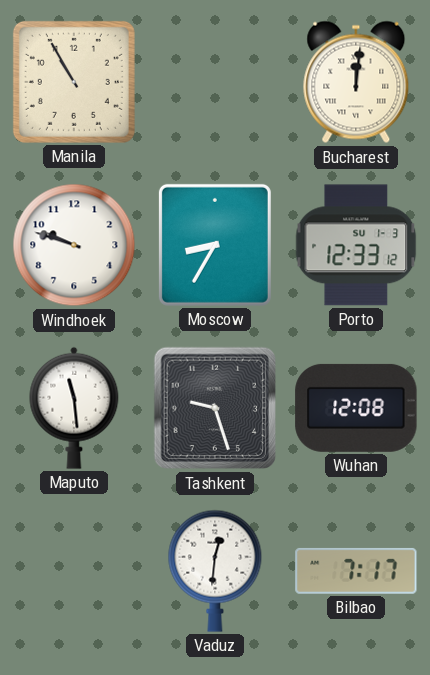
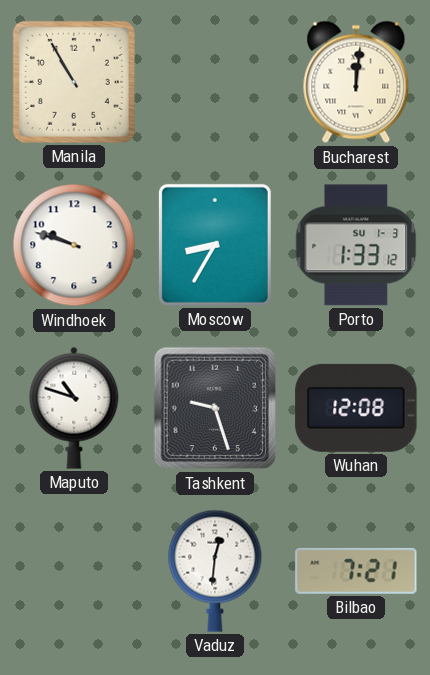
Porto: 12:33 -> 1:33
Maputo: 11:29 -> 10:48
Bilbao: 7:17 -> 7:21
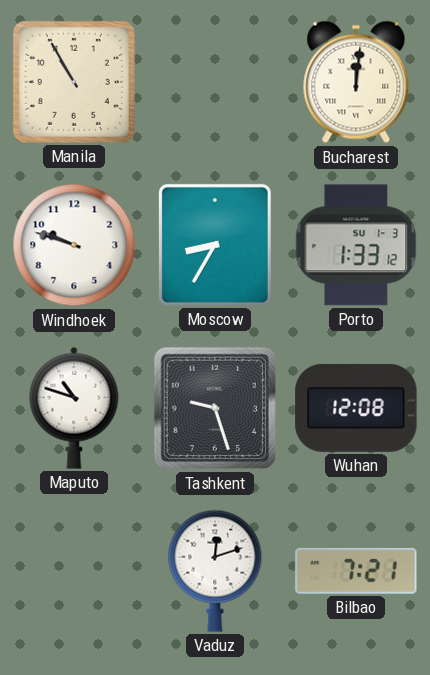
Vaduz: 12:31 -> 12:12
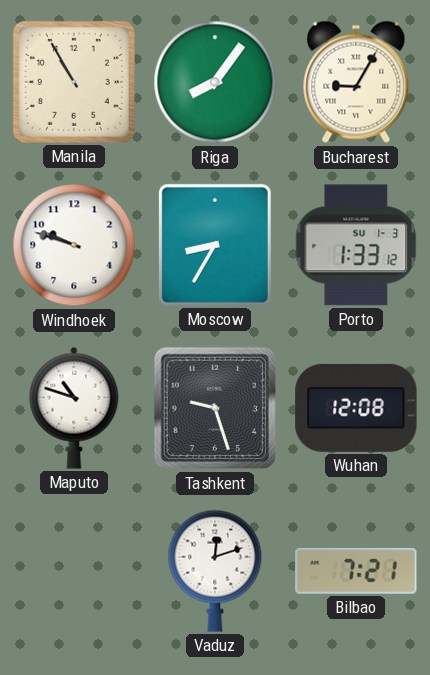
Riga: none -> 8:06
Bucharest: 12:01 -> 9:05
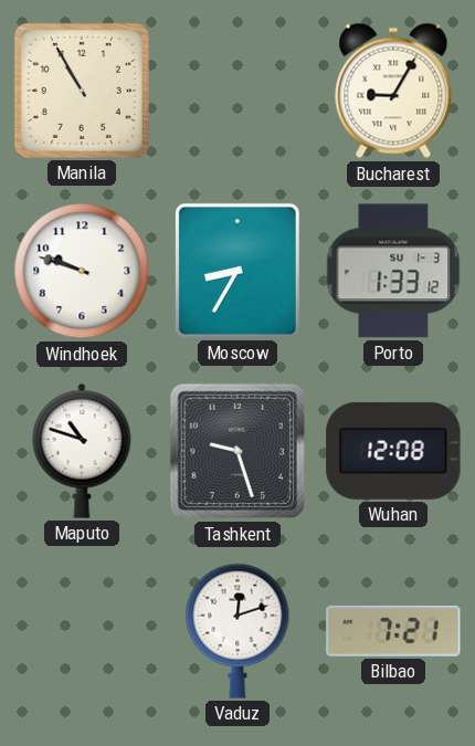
Riga: 8:06 -> none
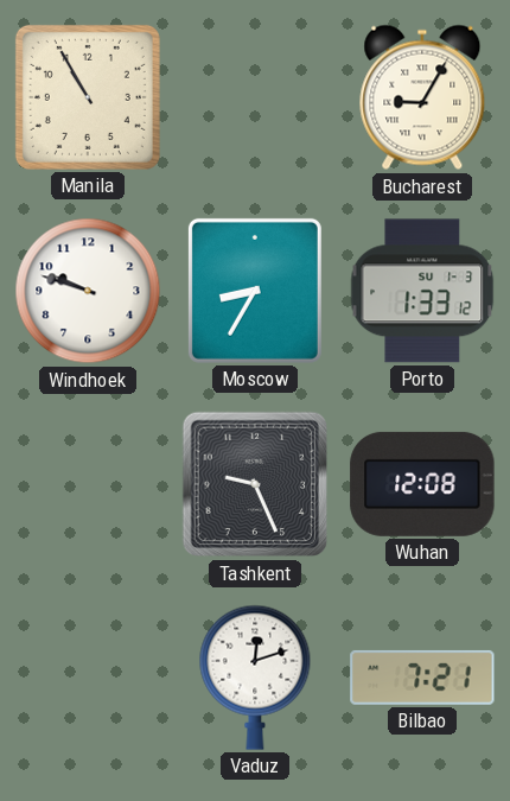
Maputo: 10:48 -> none
Tashkent: 9:27 -> 9:26
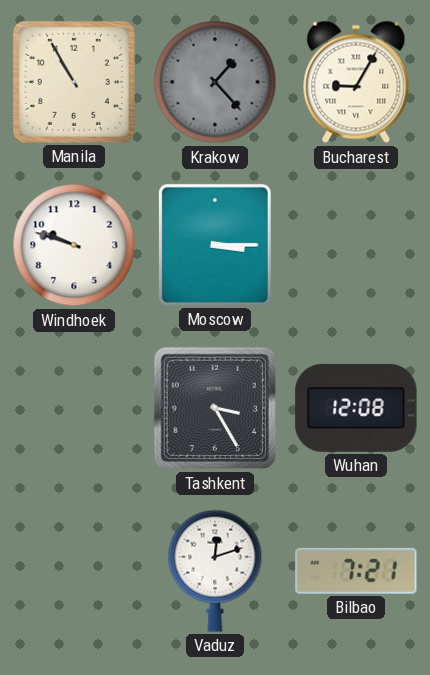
Krakow: none -> 1:23
Moscow: 8:35 -> 3:15
Porto: 1:33 -> none
Tashkent: 9:26 -> 3:25
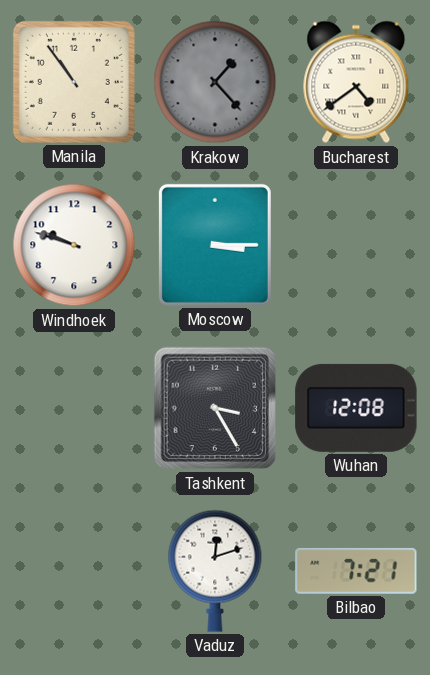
Manila: 10:55 -> 10:54
Bucharest: 9:05 -> 4:39
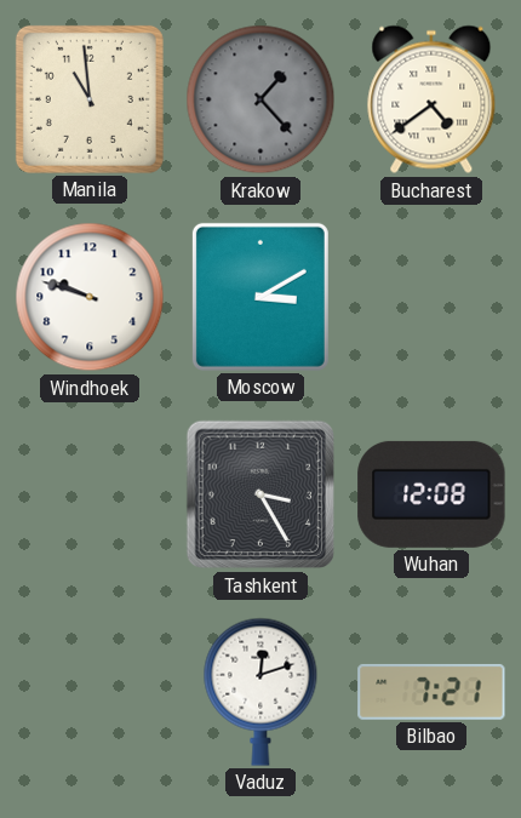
Manila: 10:54 -> 10:59
Moscow: 3:15 -> 3:10
